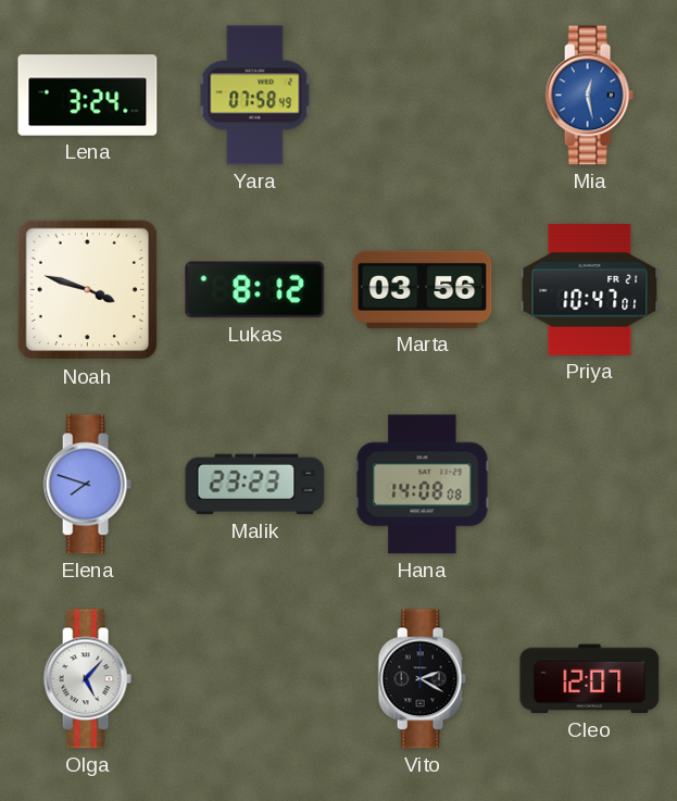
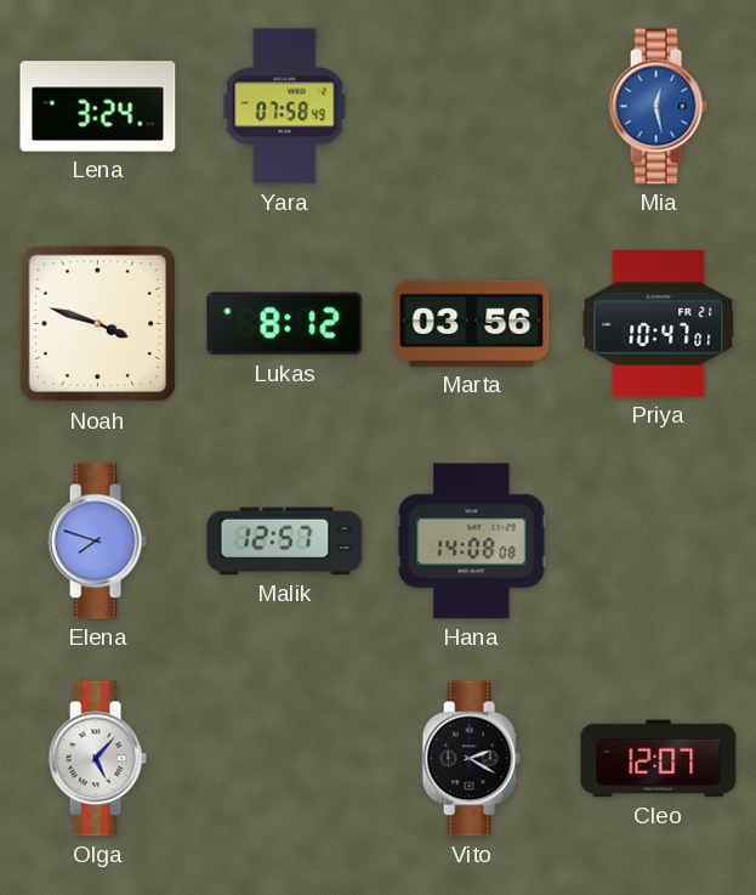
Malik: 23:23 -> 12:57
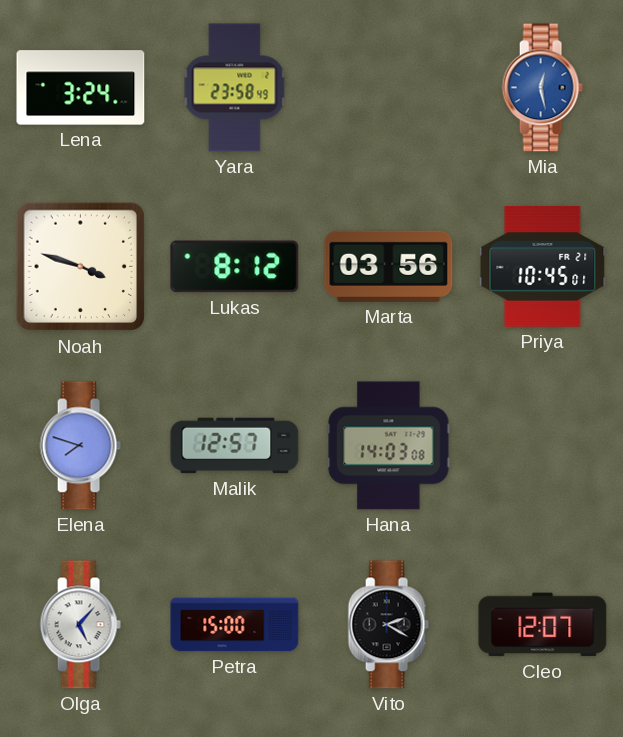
Yara: 07:58 -> 23:58
Priya: 10:47 -> 10:45
Hana: 14:08 -> 14:03
Petra: none -> 15:00
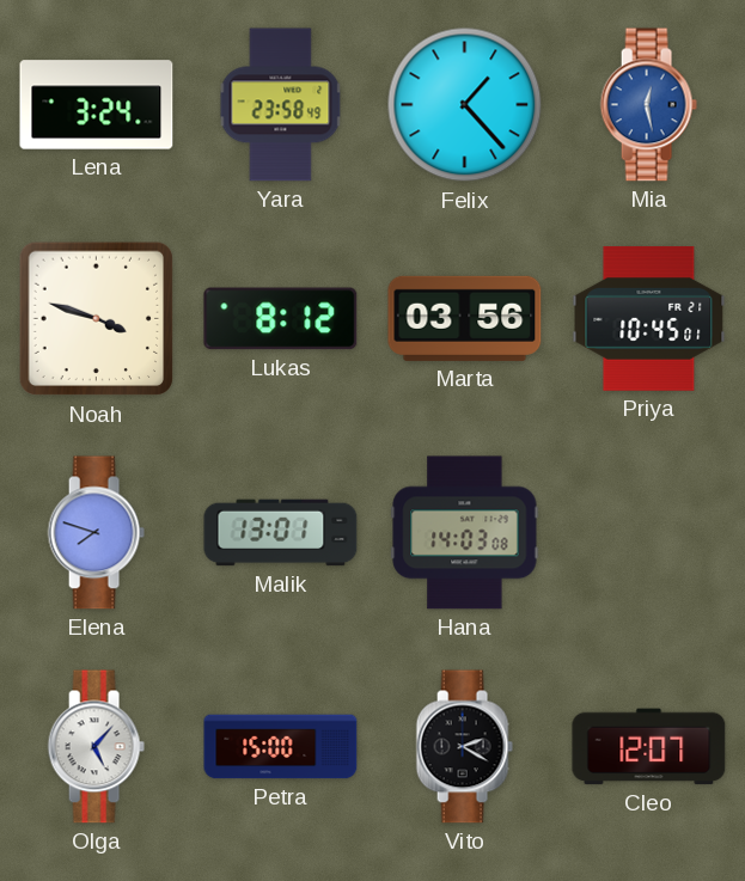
Felix: none -> 1:23
Malik: 12:57 -> 13:01
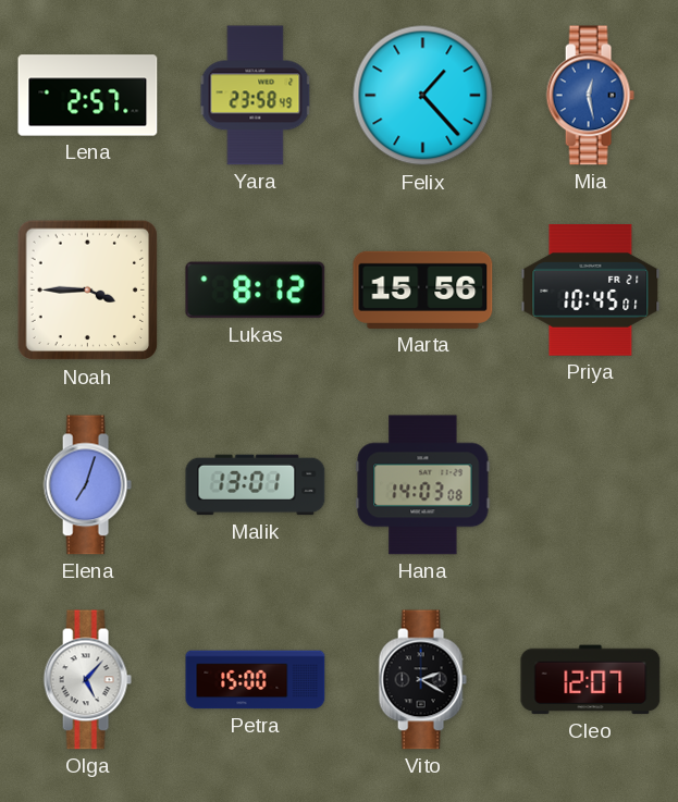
Lena: 3:24 -> 2:57
Noah: 3:48 -> 3:45
Marta: 03:56 -> 15:56
Elena: 7:48 -> 7:03
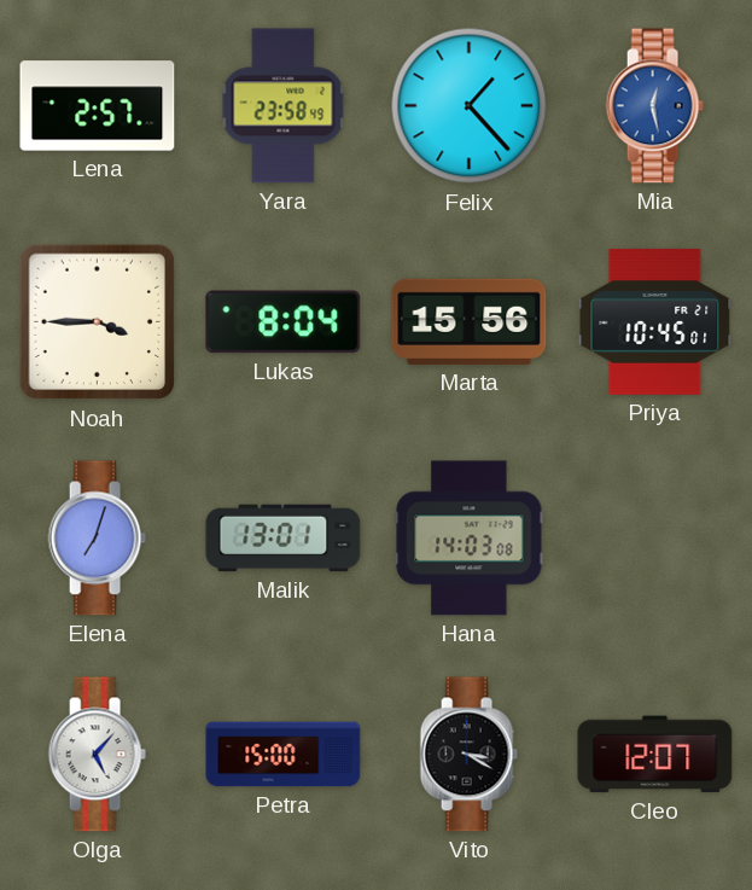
Lukas: 8:12 -> 8:04
Vito: 2:20 -> 3:20
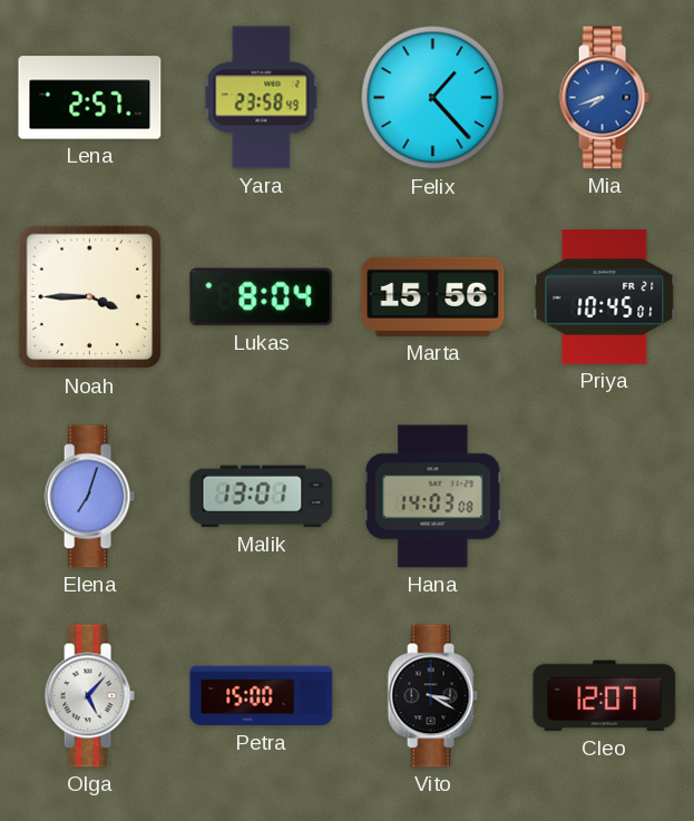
Mia: 12:28 -> 7:42
